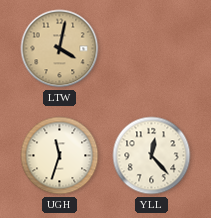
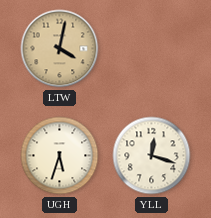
UGH: 11:33 -> 5:33
YLL: 12:23 -> 12:18
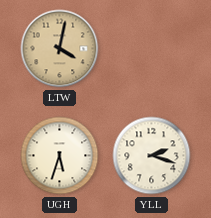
YLL: 12:18 -> 2:18
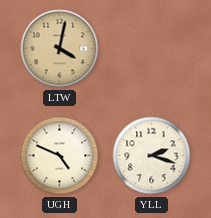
UGH: 5:33 -> 4:49
